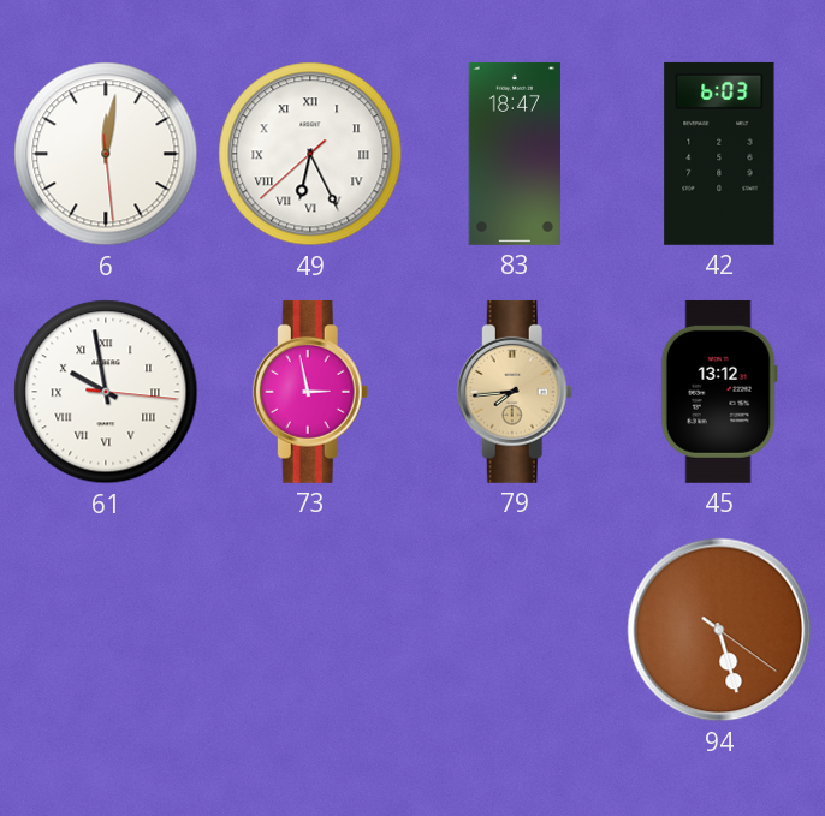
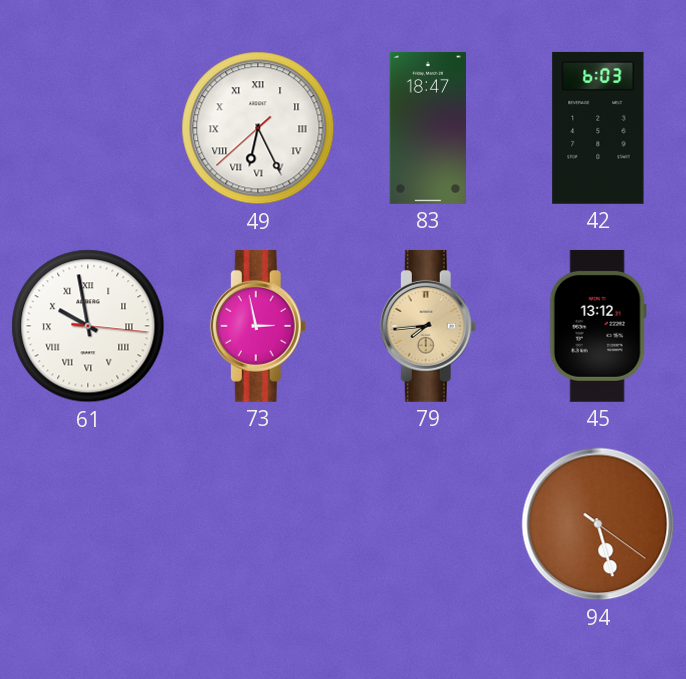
6: 12:01 -> none
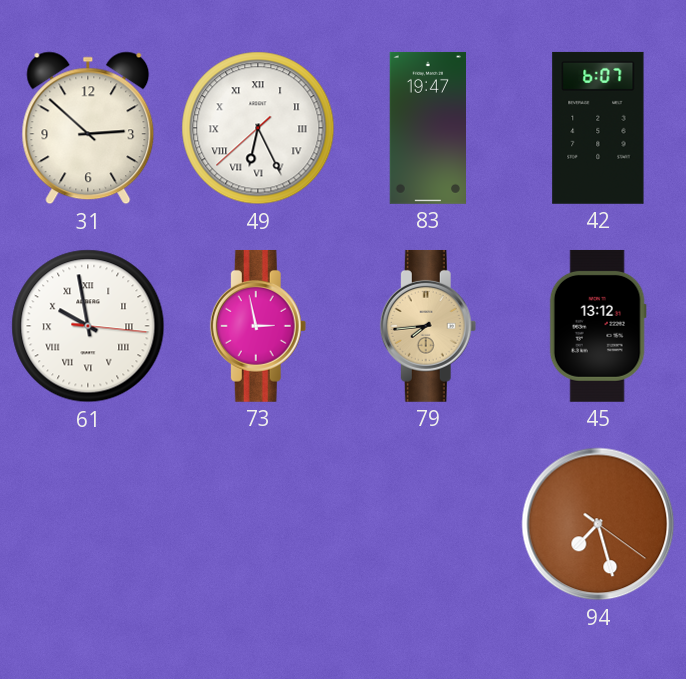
31: none -> 2:52
83: 18:47 -> 19:47
42: 6:03 -> 6:07
94: 5:27 -> 7:27
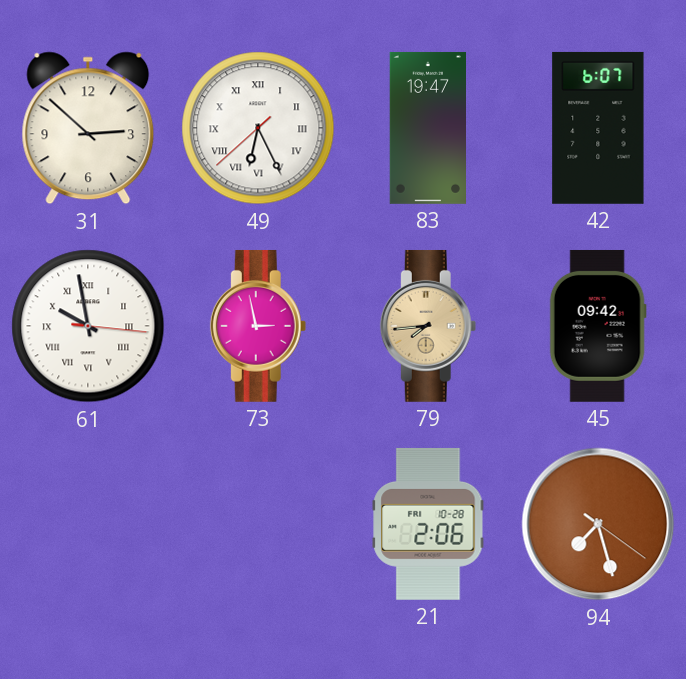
45: 13:12 -> 09:42
21: none -> 2:06
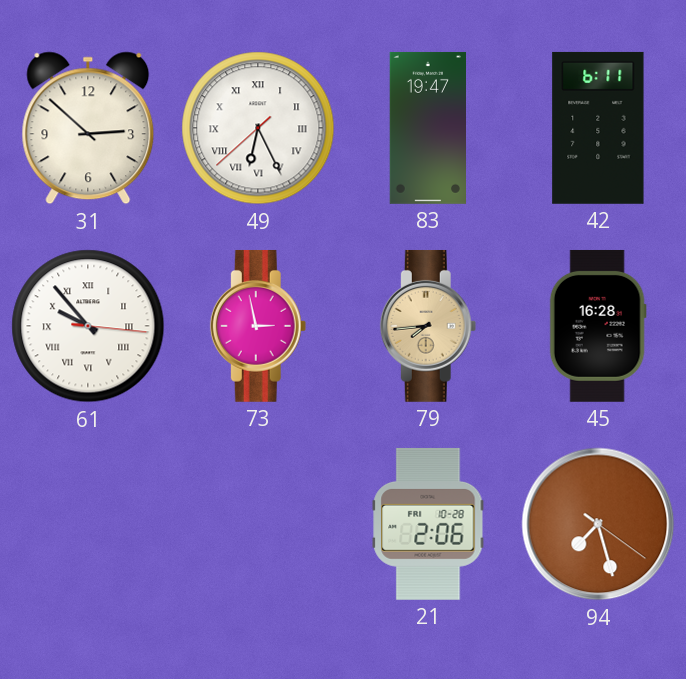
42: 6:07 -> 6:11
61: 9:58 -> 9:53
45: 09:42 -> 16:28
